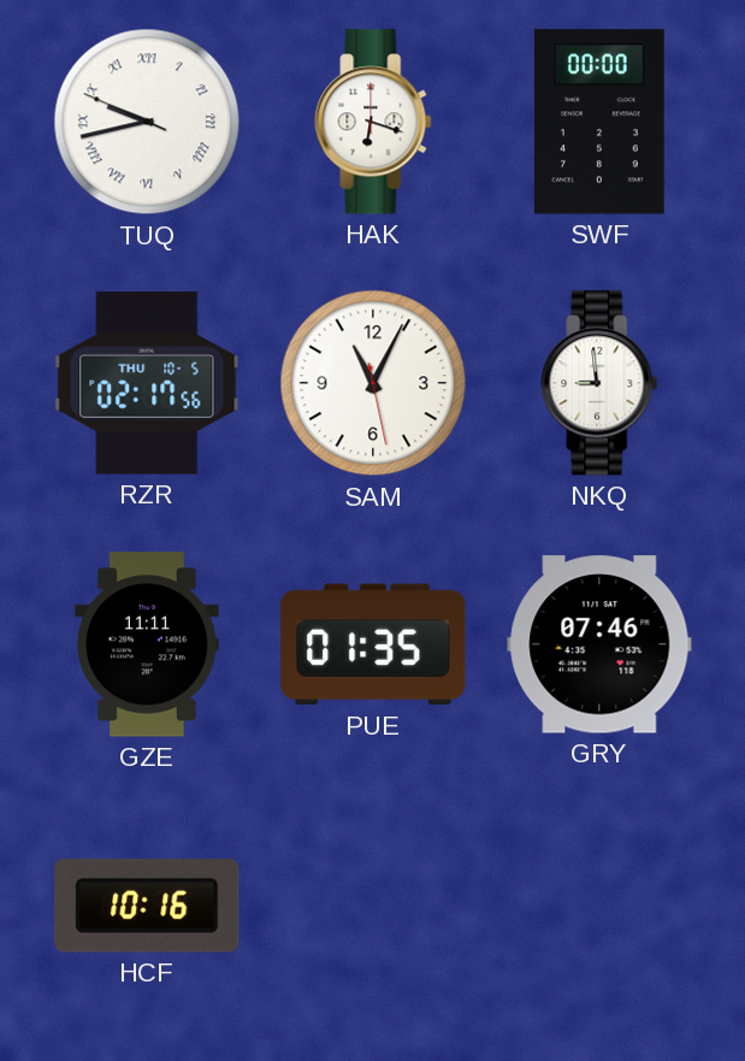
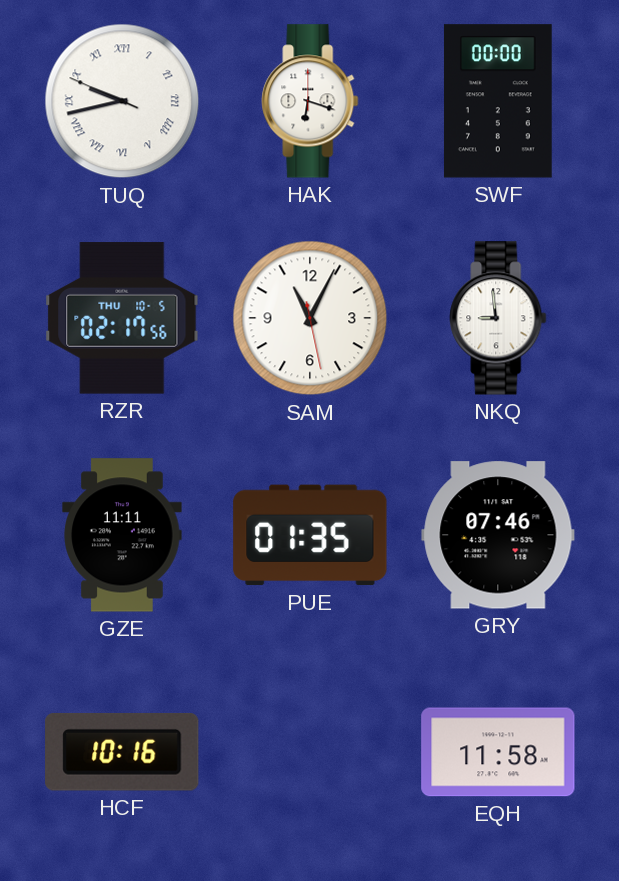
EQH: none -> 11:58
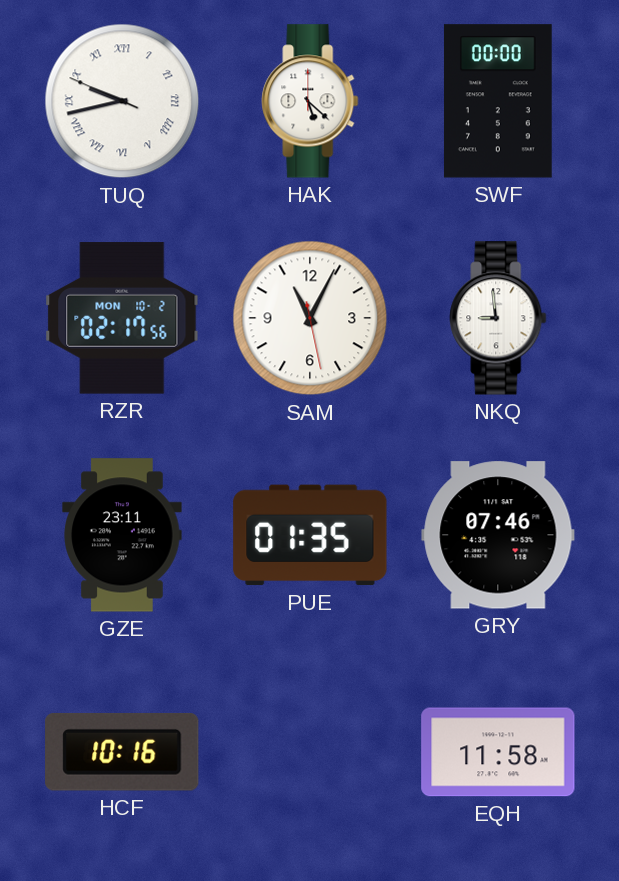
HAK: 6:18 -> 5:22
RZR date: THU 10-5 -> MON 10-2
GZE: 11:11 -> 23:11
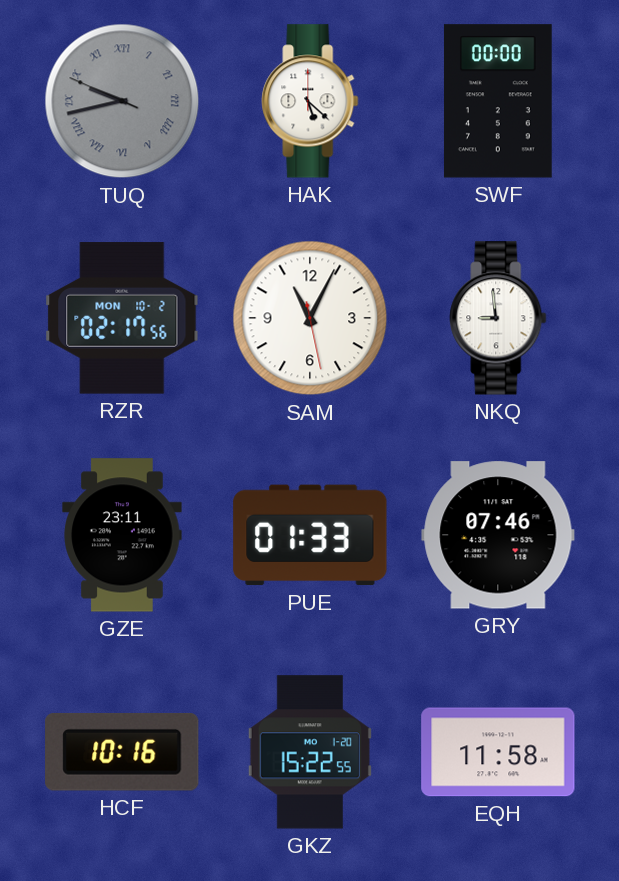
TUQ dial: white -> grey
PUE: 01:35 -> 01:33
GKZ: none -> 15:22
